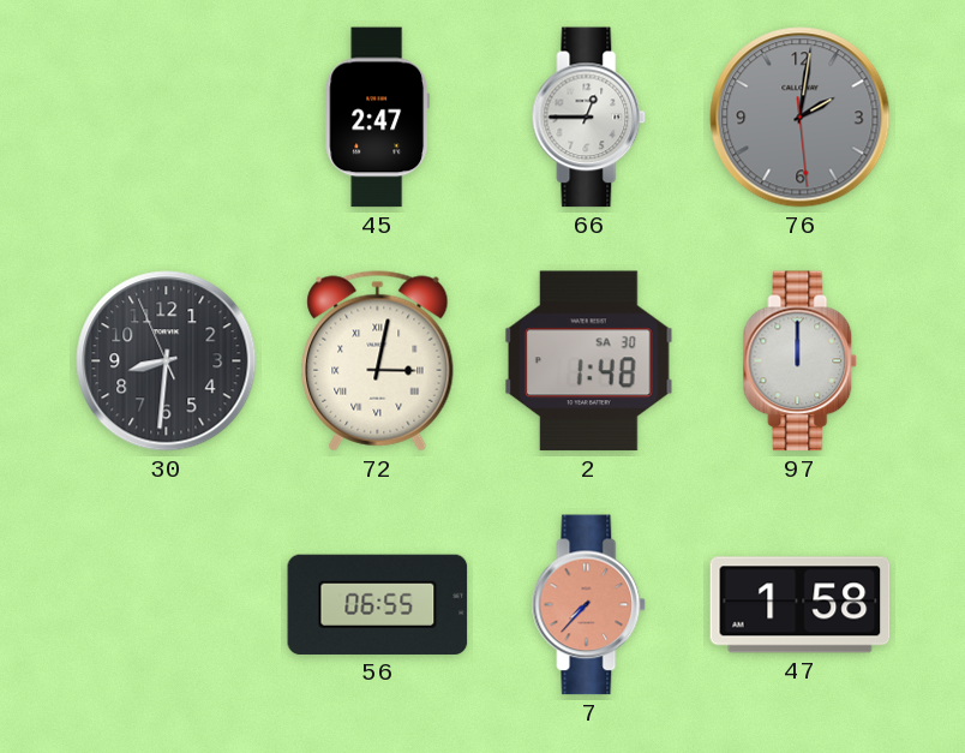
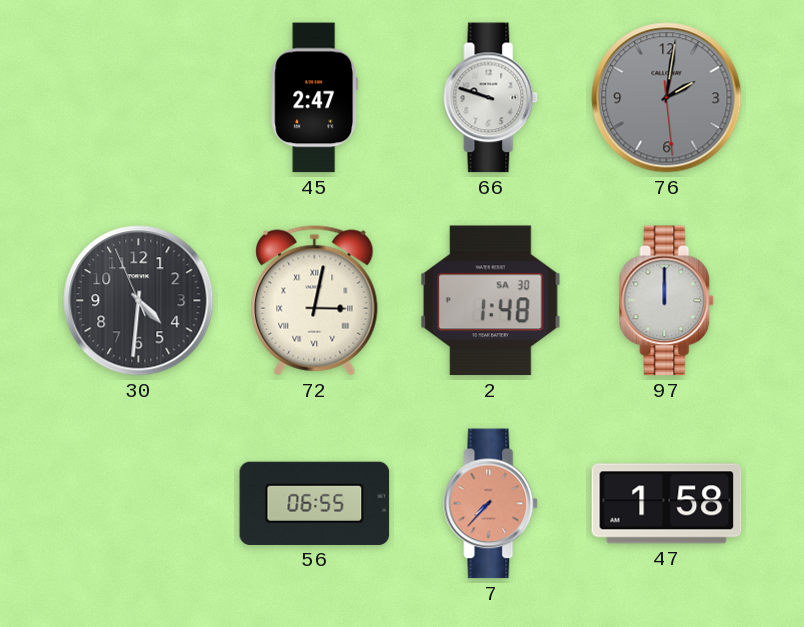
66: 12:45 -> 9:48
30: 8:30 -> 4:30
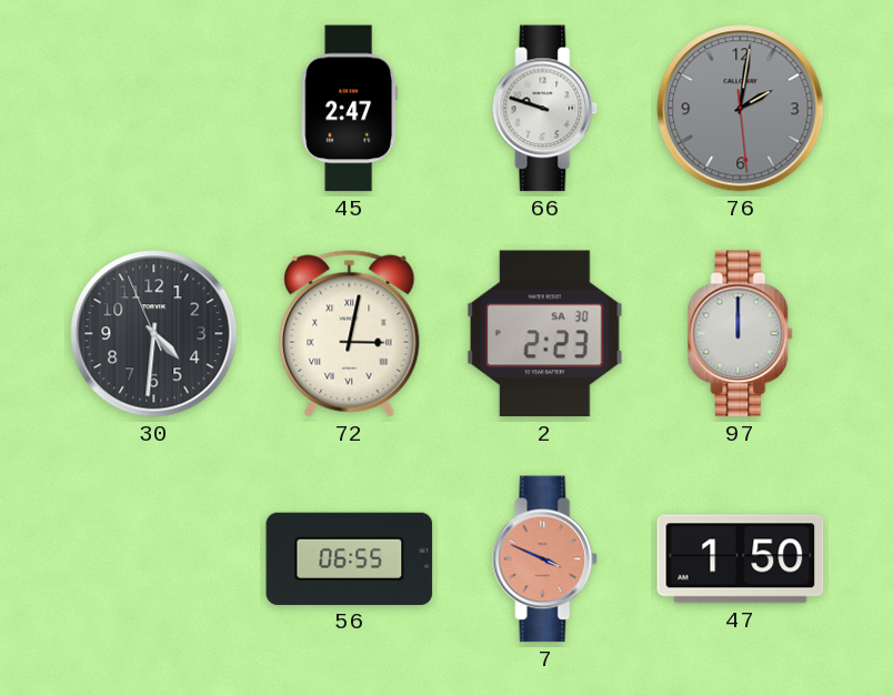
2: 1:48 -> 2:23
7: 7:37 -> 3:49
47: 1:58 -> 1:50
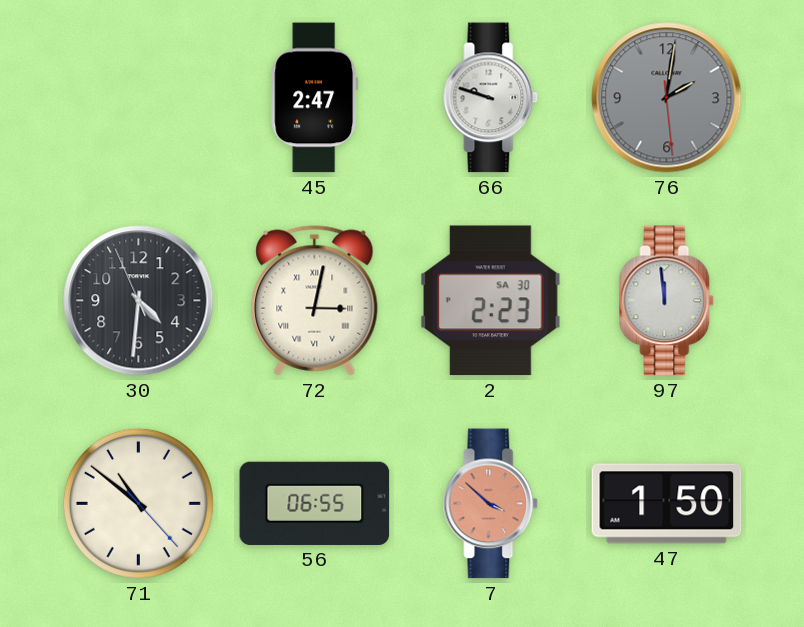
97: 12:00 -> 11:59
71: none -> 10:51
7: 3:49 -> 3:52
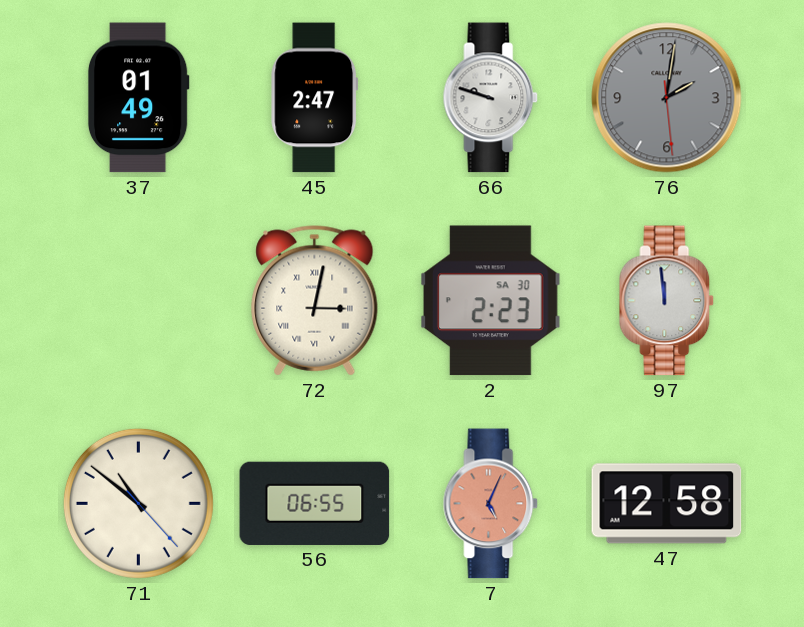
37: none -> 01:49
30: 4:30 -> none
7: 3:52 -> 5:04
47: 1:50 -> 12:58
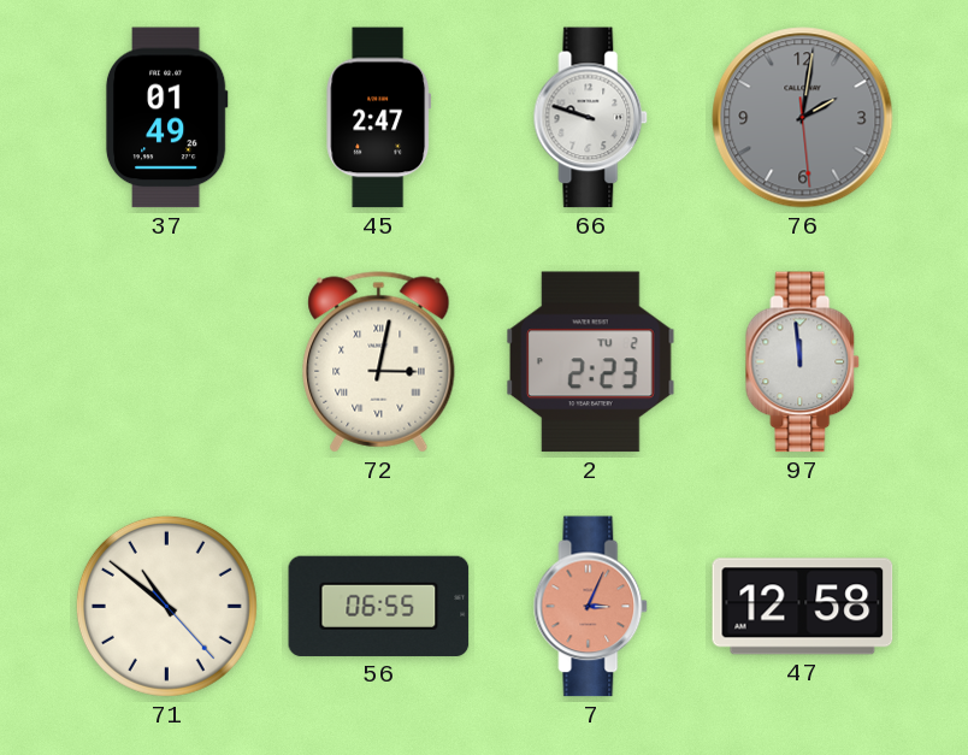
2 date: SA 30 -> TU 2
7: 5:04 -> 3:04
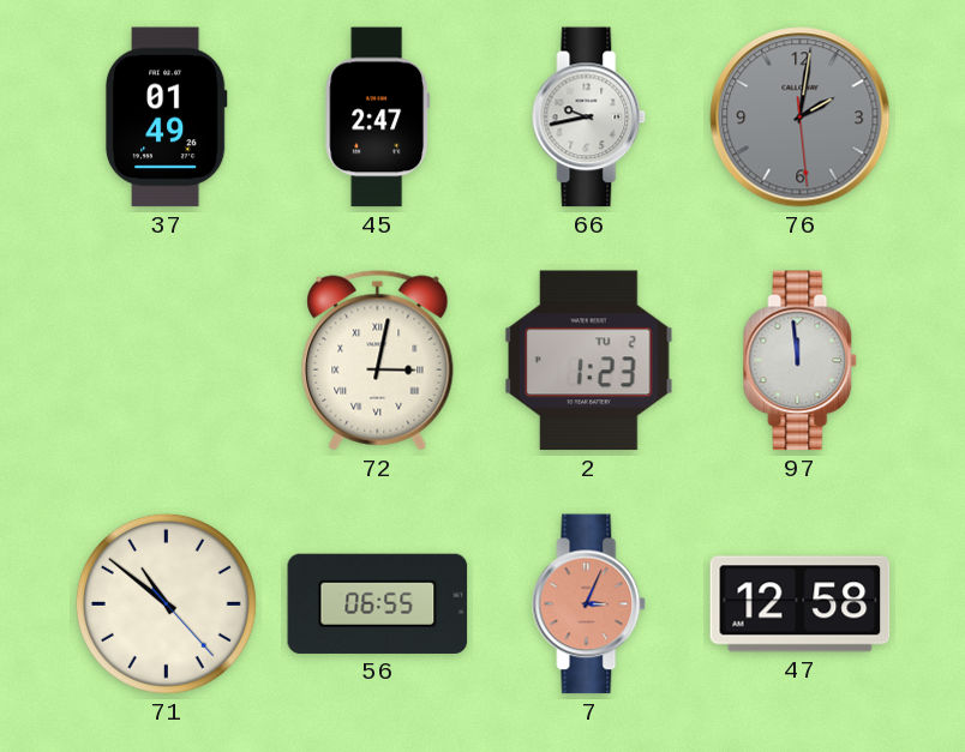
66: 9:48 -> 9:43
2: 2:23 -> 1:23
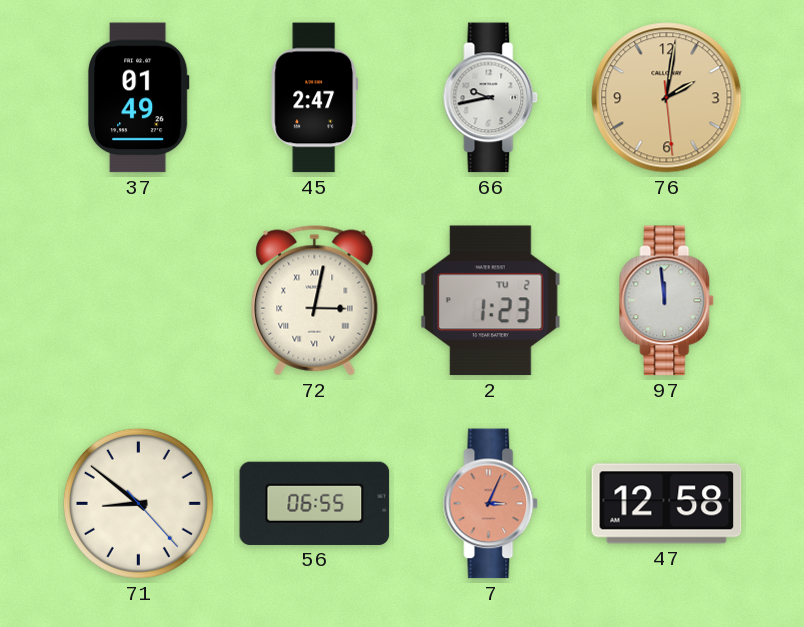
76 dial: grey -> champagne
71: 10:51 -> 8:51
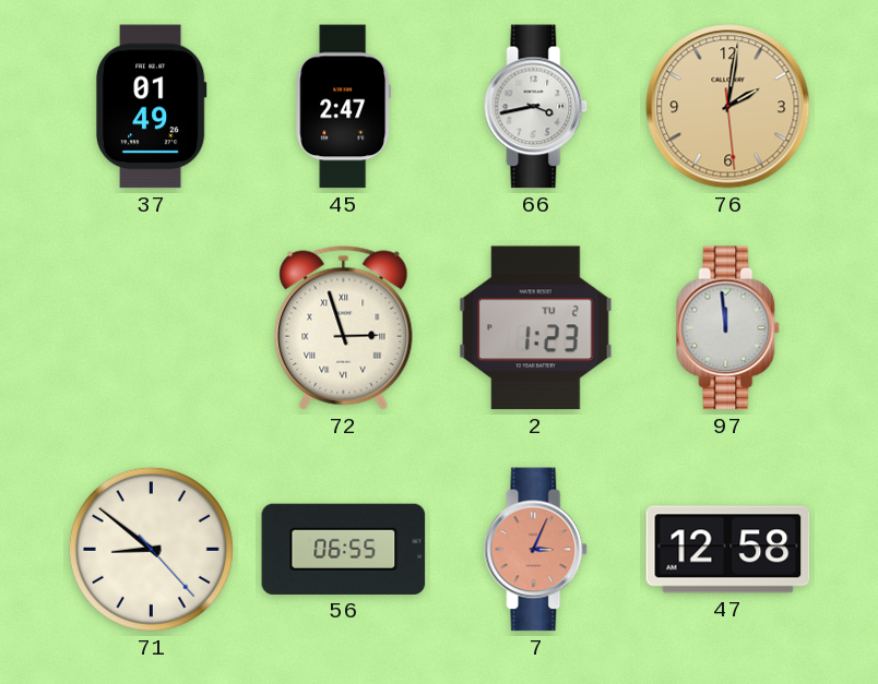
66: 9:43 -> 3:43
72: 3:02 -> 2:57
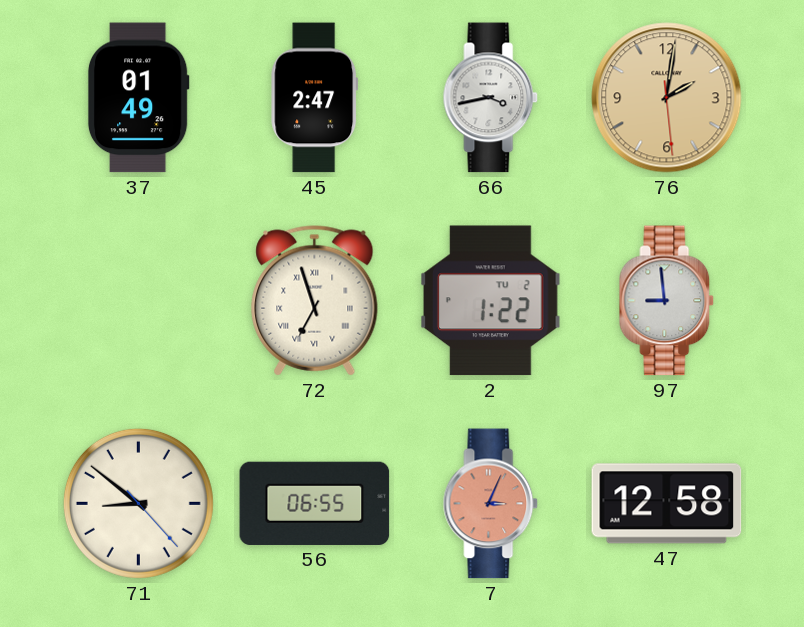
72: 2:57 -> 6:57
2: 1:23 -> 1:22
97: 11:59 -> 8:59
